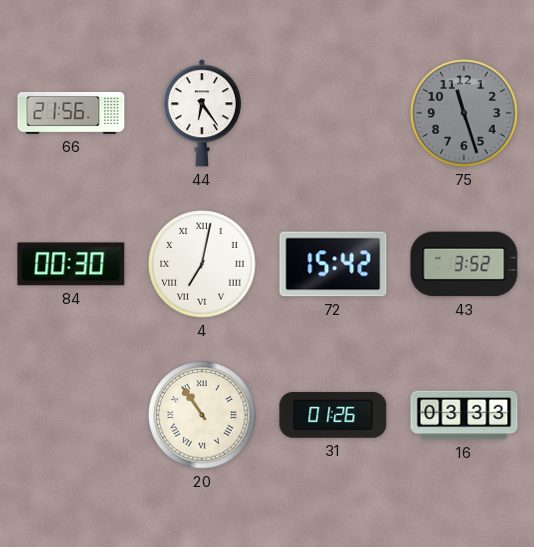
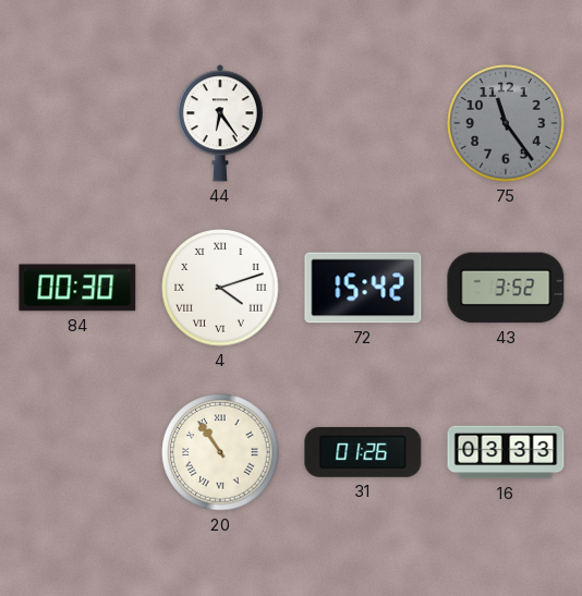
66: 21:56 -> none
75: 11:27 -> 11:24
4: 7:02 -> 4:12
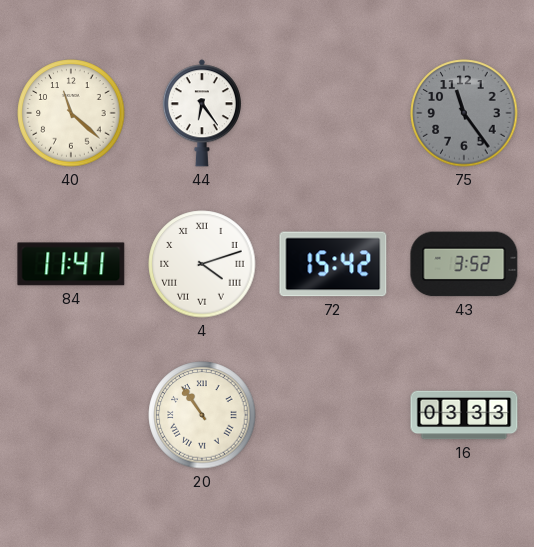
40: none -> 11:22
84: 00:30 -> 11:41
31: 01:26 -> none
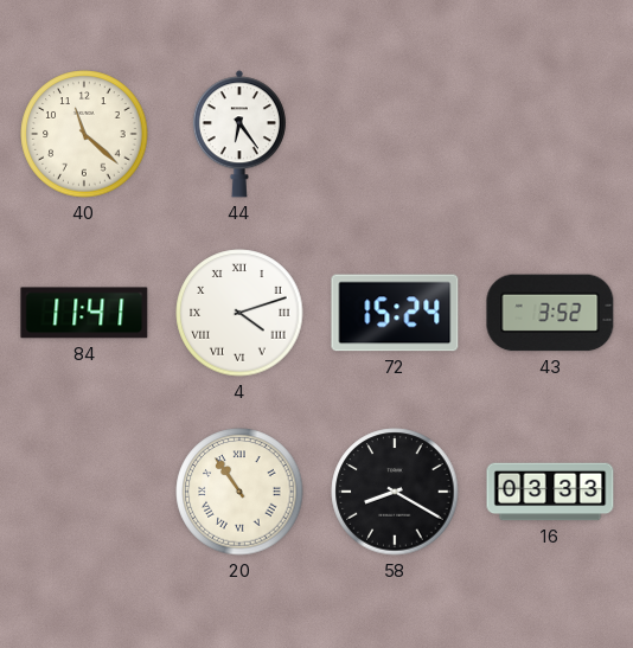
75: 11:24 -> none
72: 15:42 -> 15:24
58: none -> 8:20
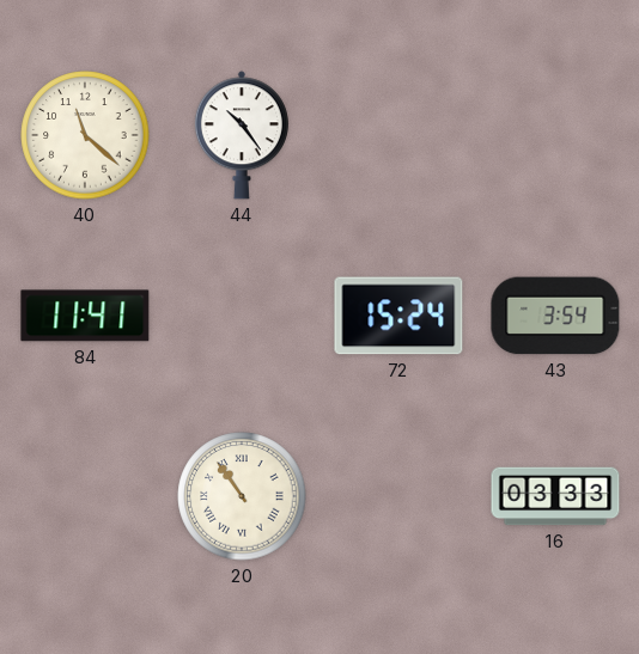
44: 6:24 -> 10:24
4: 4:12 -> none
43: 3:52 -> 3:54
58: 8:20 -> none
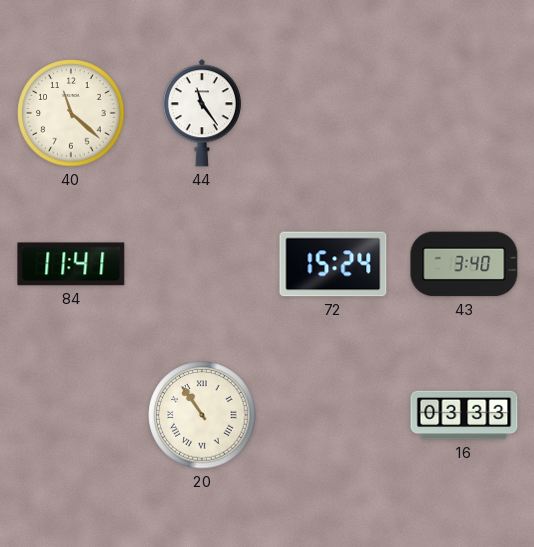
44: 10:24 -> 11:24
43: 3:54 -> 3:40
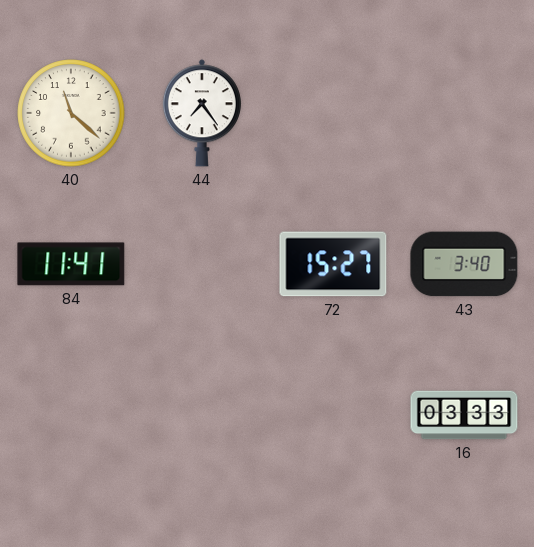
44: 11:24 -> 7:24
72: 15:24 -> 15:27
20: 10:54 -> none
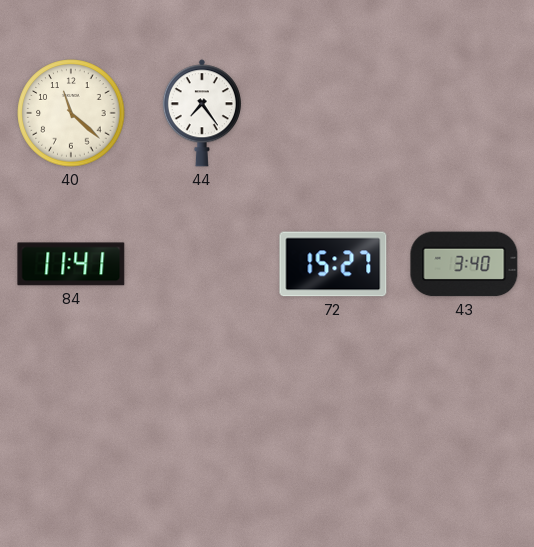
16: 03:33 -> none
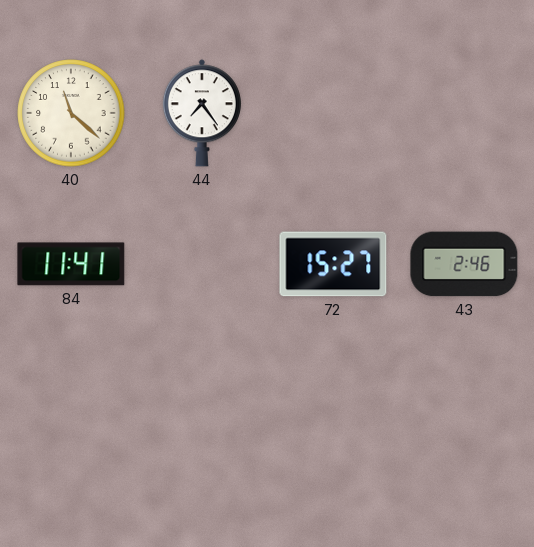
43: 3:40 -> 2:46
